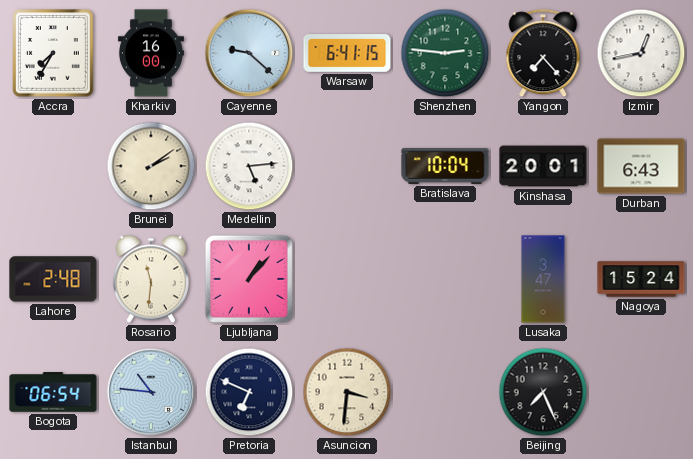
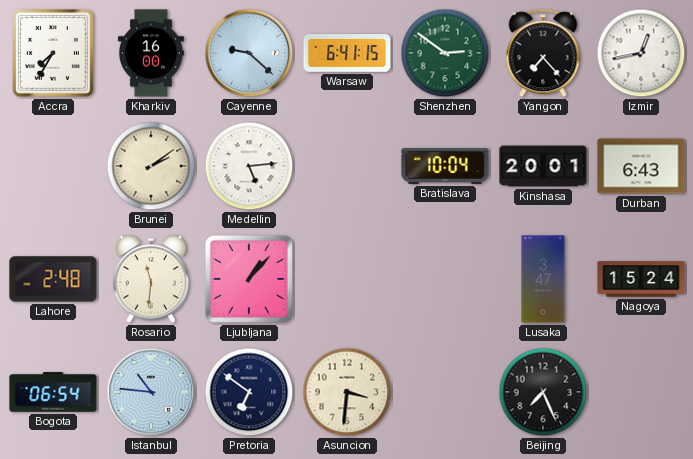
Shenzhen: 2:46 -> 2:51
Pretoria: 6:49 -> 6:51
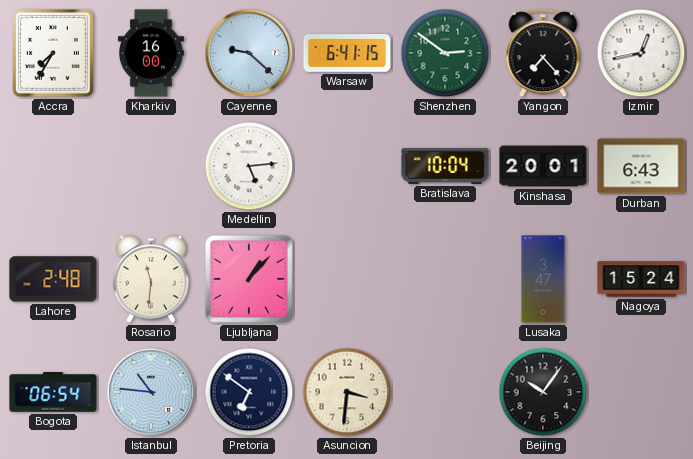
Brunei: 2:09 -> none
Beijing: 7:26 -> 10:06
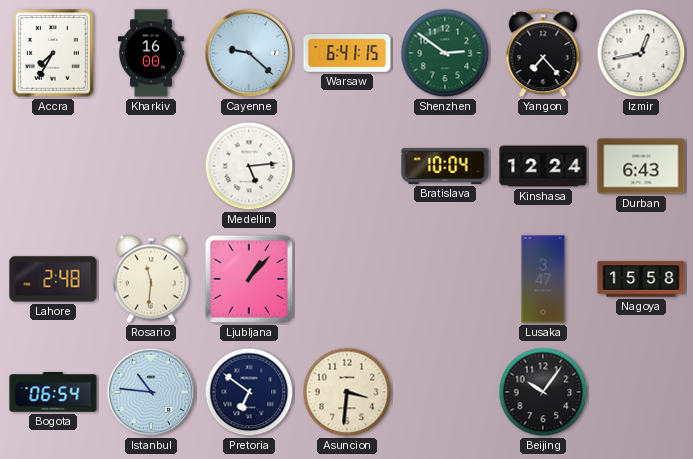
Kinshasa: 20:01 -> 12:24
Nagoya: 15:24 -> 15:58
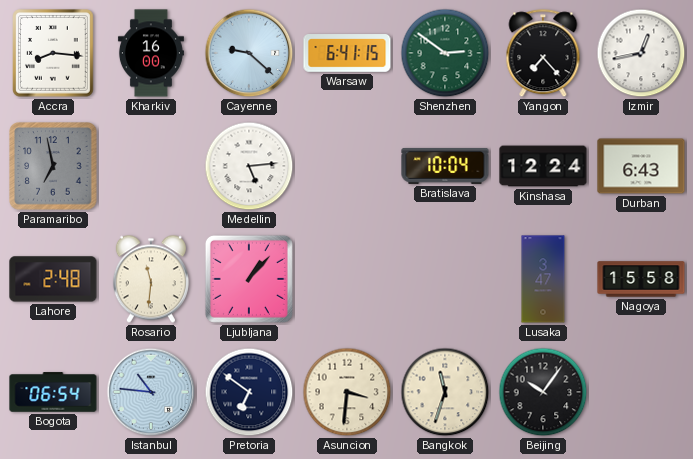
Accra: 7:35 -> 8:16
Paramaribo: none -> 6:58
Bangkok: none -> 11:33
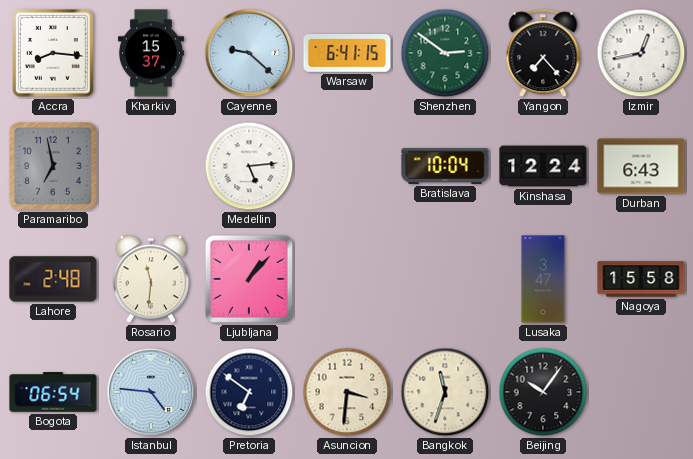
Kharkiv: 16:00 -> 15:37
Istanbul: 10:46 -> 4:46
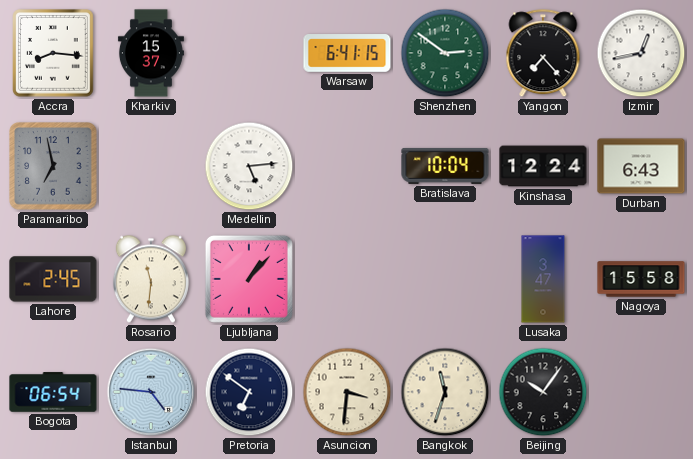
Cayenne: 9:22 -> none
Lahore: 2:48 -> 2:45
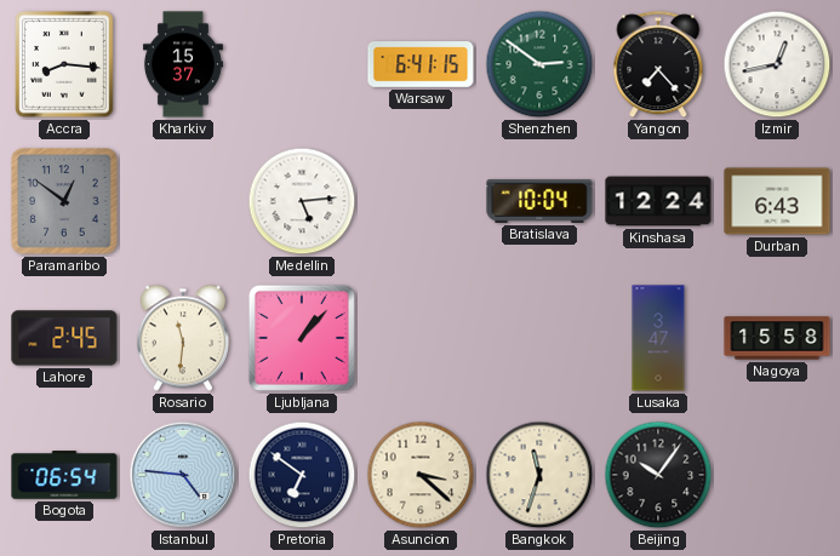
Paramaribo: 6:58 -> 12:51
Asuncion: 3:31 -> 3:22
